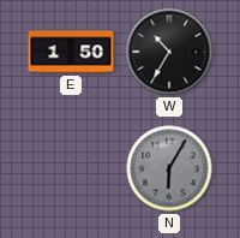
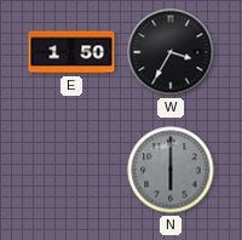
W: 10:35 -> 3:35
N: 6:05 -> 6:00
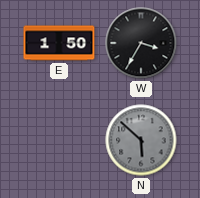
N: 6:00 -> 5:52
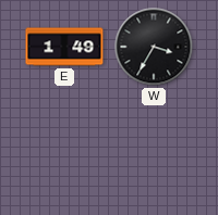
E: 1:50 -> 1:49
N: 5:52 -> none
